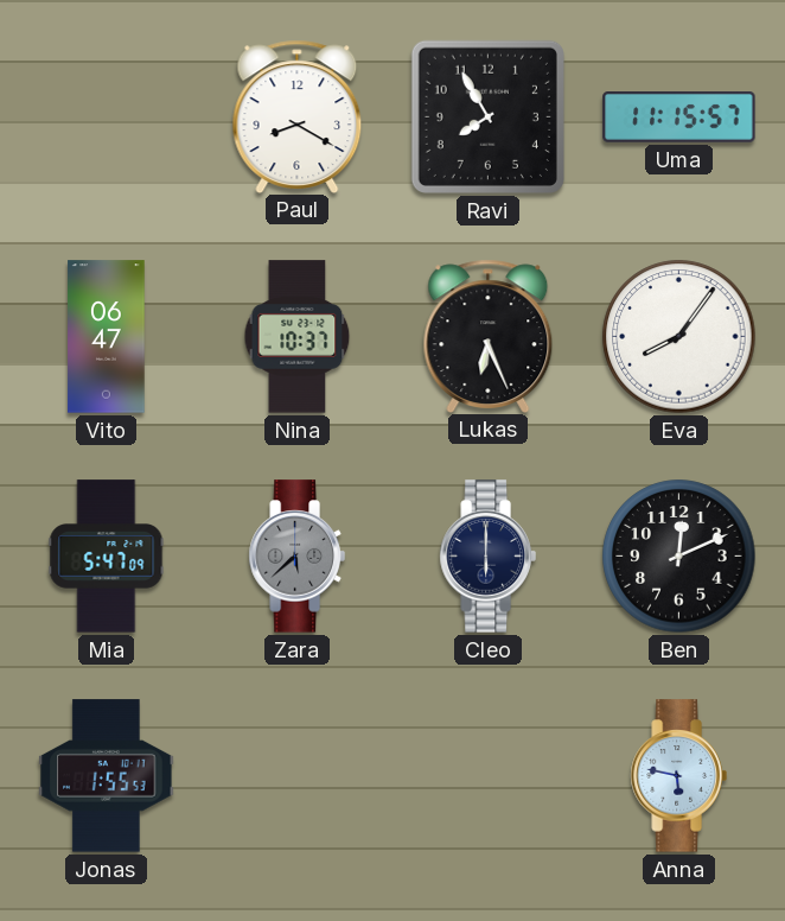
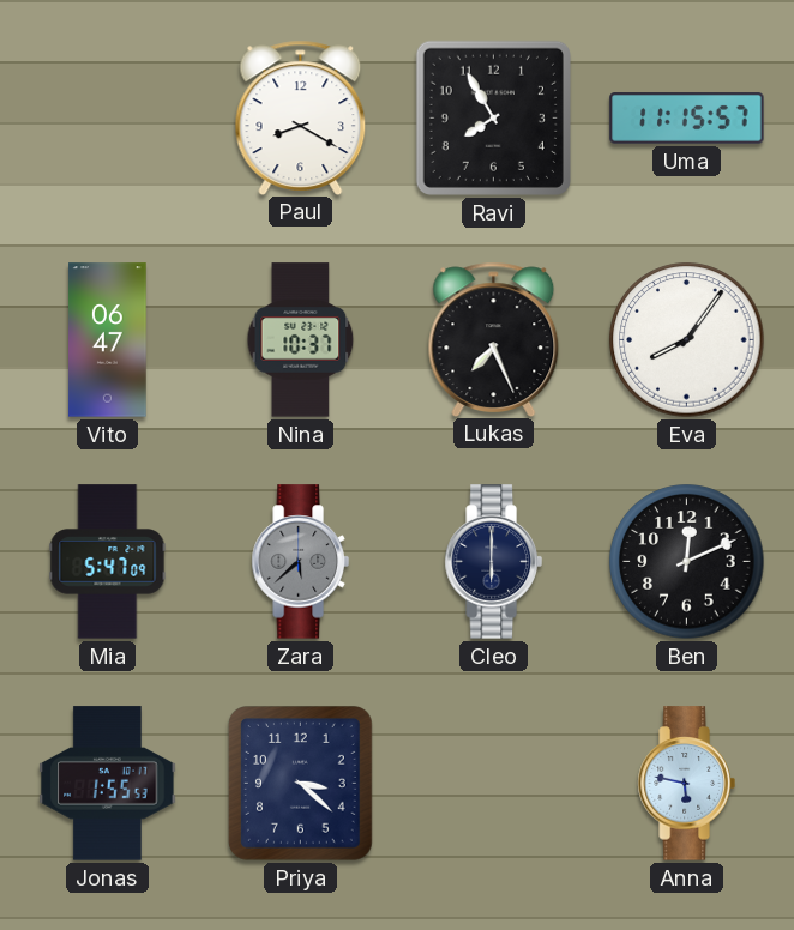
Lukas: 6:26 -> 7:26
Priya: none -> 3:22
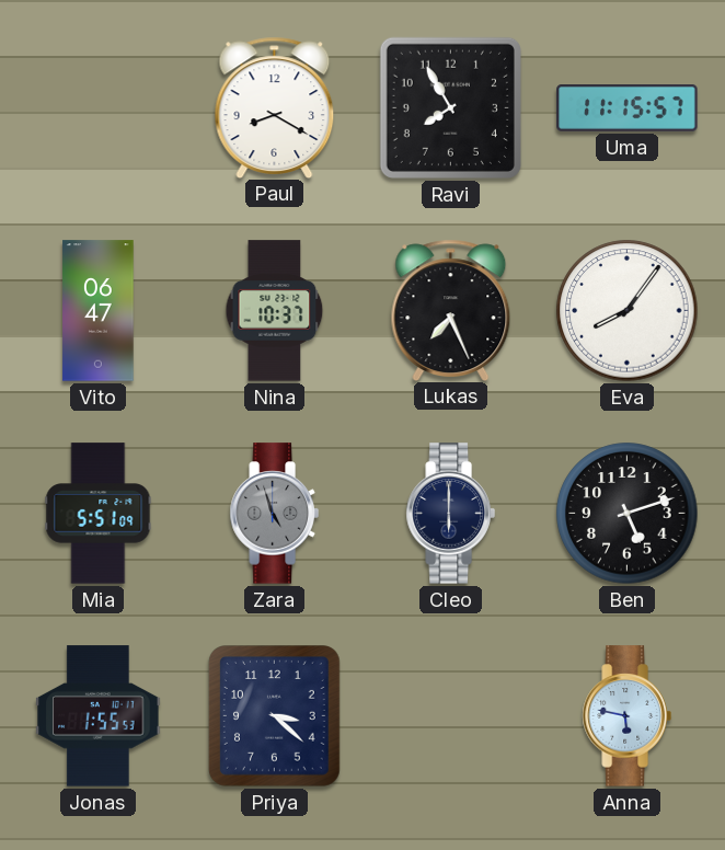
Mia: 5:47 -> 5:51
Zara: 5:38 -> 4:57
Ben: 12:11 -> 5:12
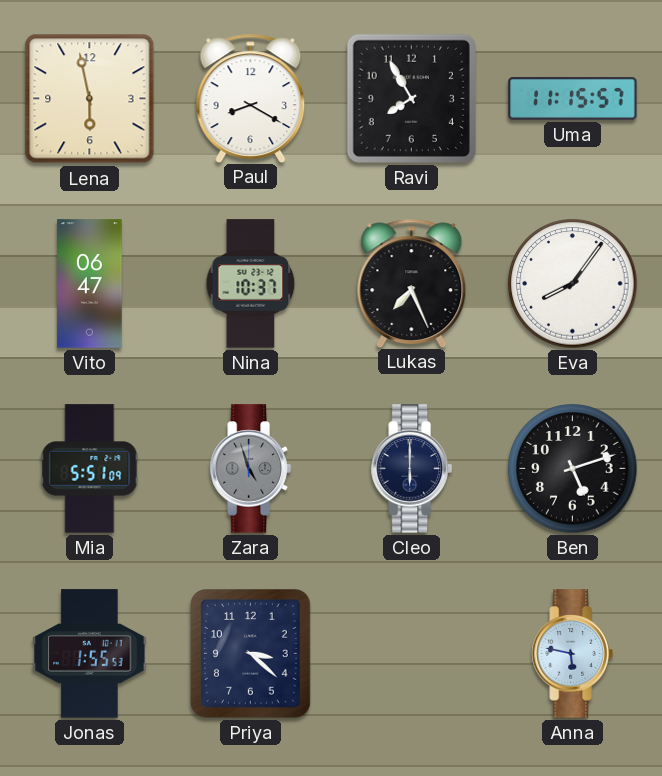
Lena: none -> 5:58
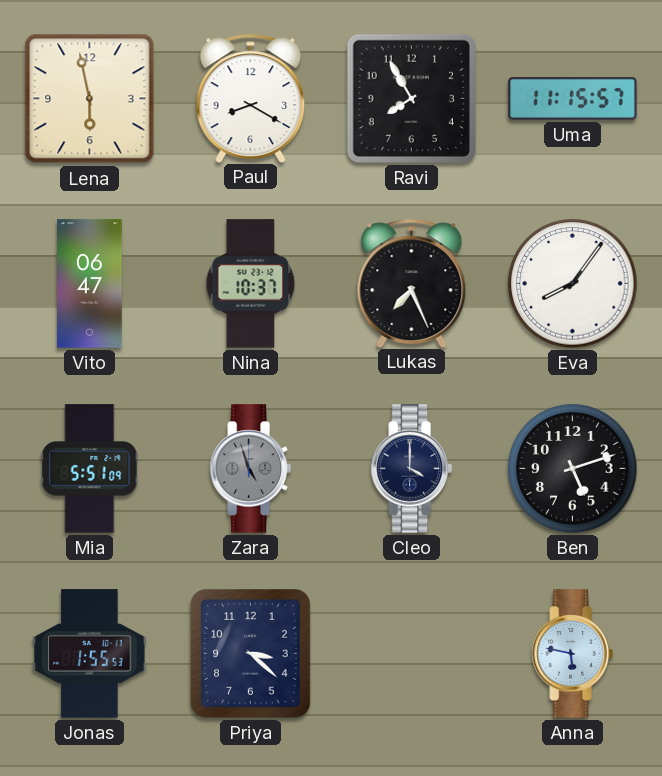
Cleo: 6:00 -> 4:00
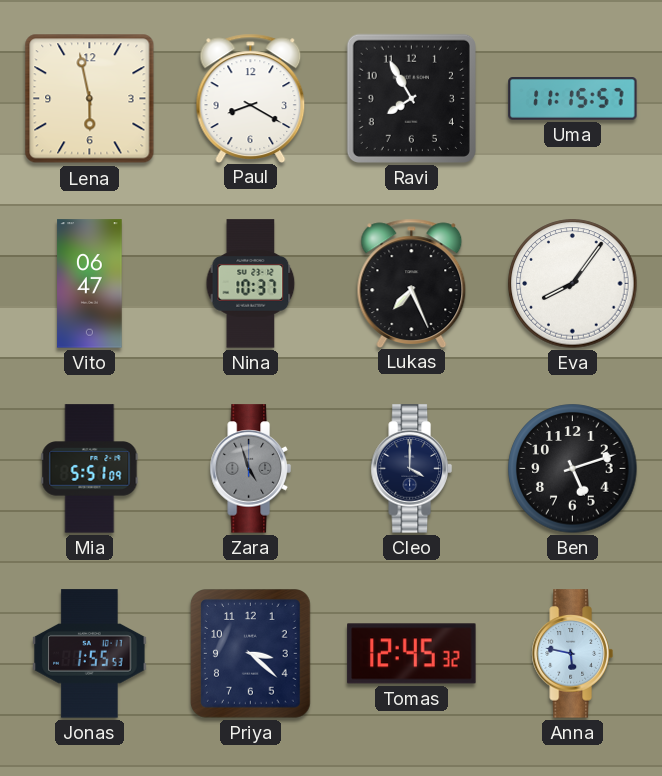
Tomas: none -> 12:45
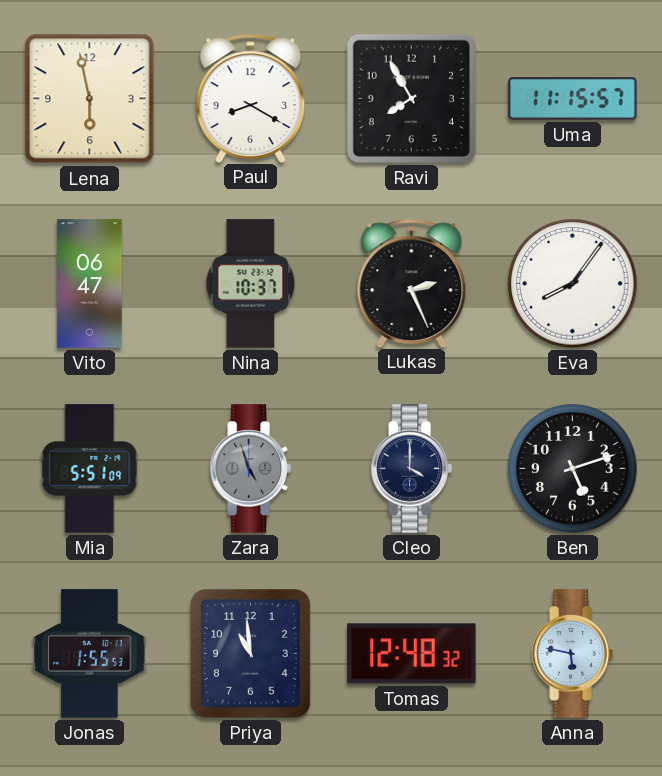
Lukas: 7:26 -> 2:26
Priya: 3:22 -> 10:59
Tomas: 12:45 -> 12:48
